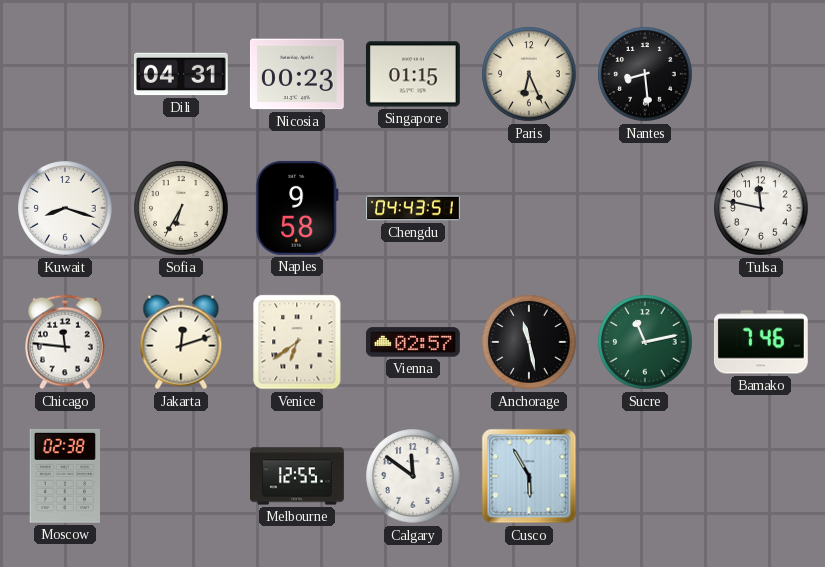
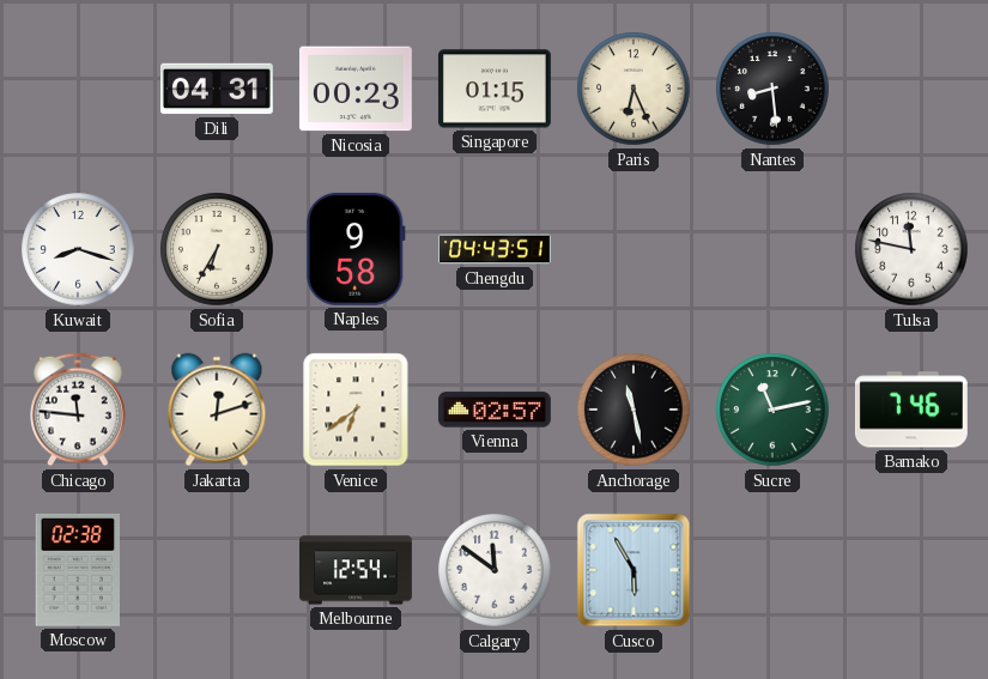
Melbourne: 12:55 -> 12:54
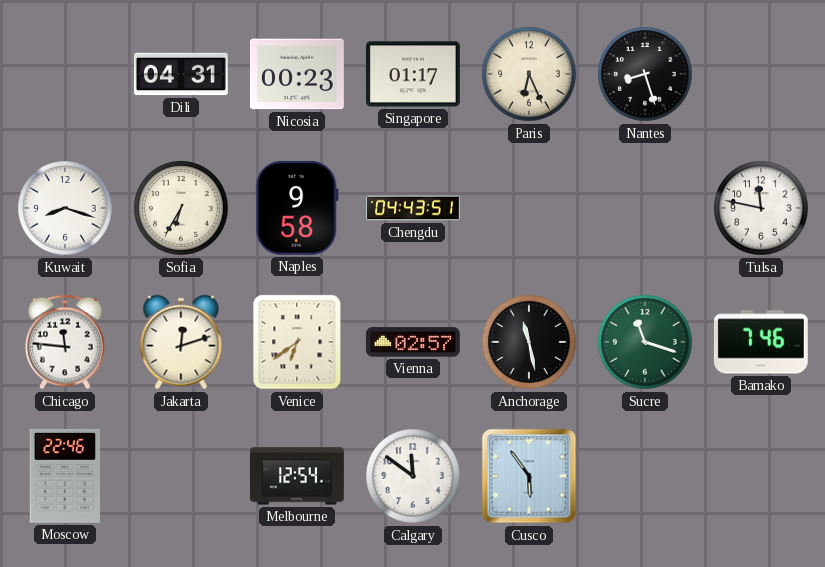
Singapore: 01:15 -> 01:17
Nantes: 8:29 -> 8:27
Sucre: 11:13 -> 11:18
Moscow: 02:38 -> 22:46
Cusco: 5:55 -> 5:54
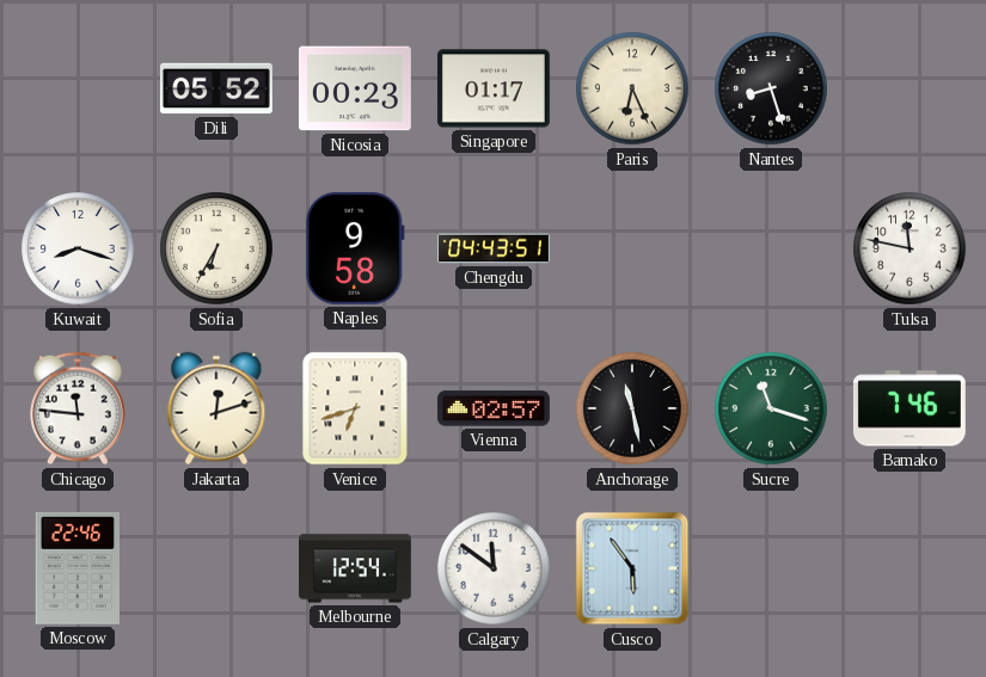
Dili: 04:31 -> 05:52
Venice: 6:39 -> 6:42
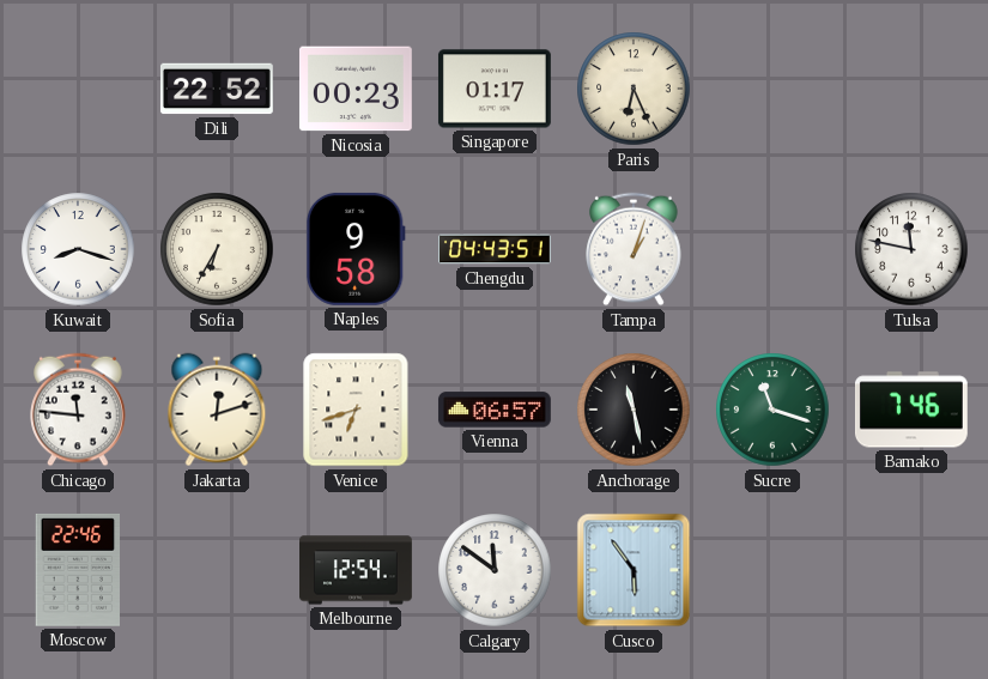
Dili: 05:52 -> 22:52
Nantes: 8:27 -> none
Tampa: none -> 1:03
Vienna: 02:57 -> 06:57
